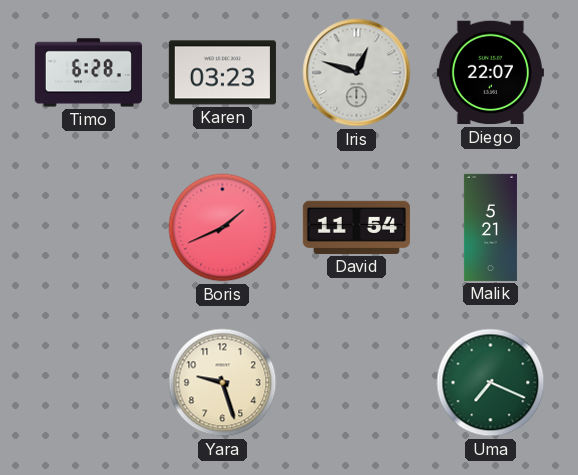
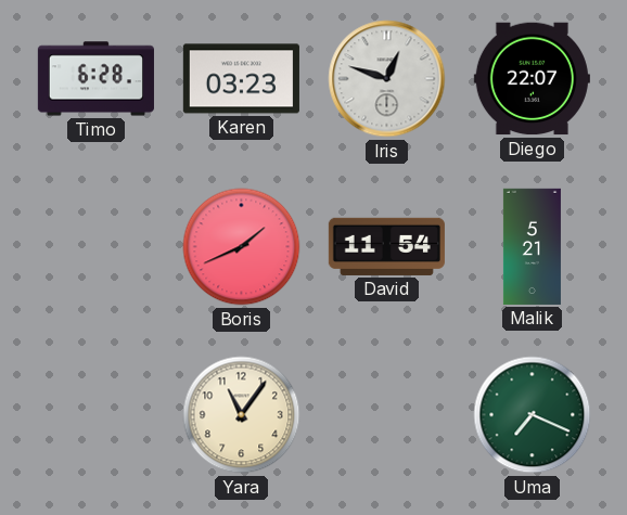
Yara: 9:27 -> 11:06
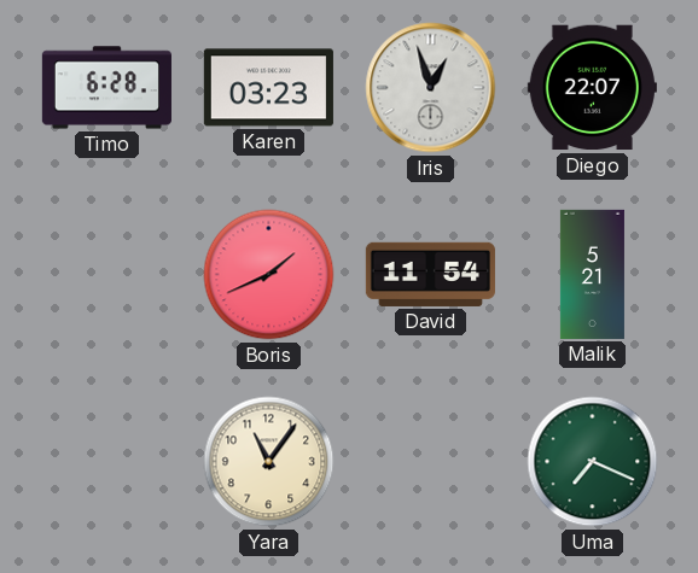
Iris: 12:48 -> 12:57
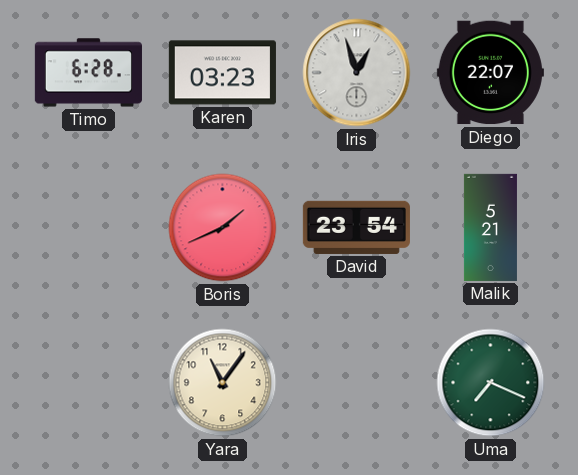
David: 11:54 -> 23:54
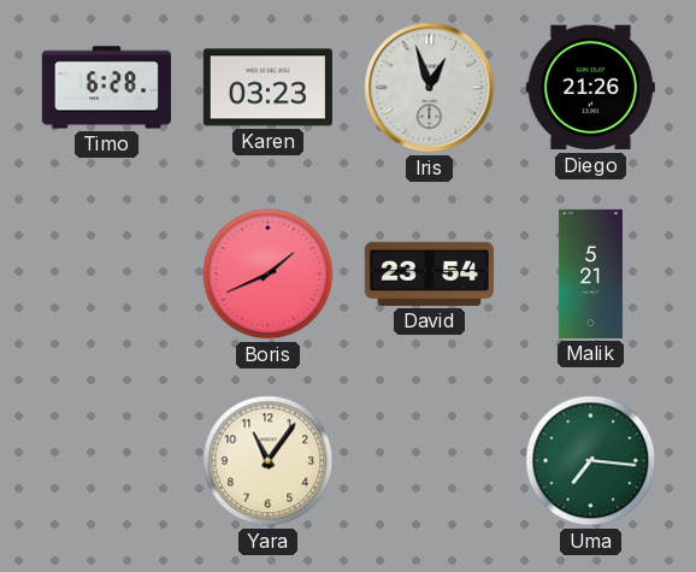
Diego: 22:07 -> 21:26
Uma: 7:19 -> 7:16
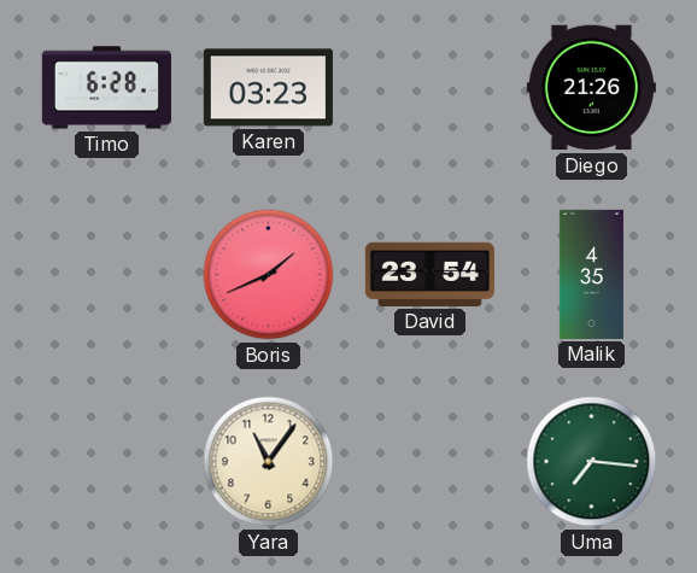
Iris: 12:57 -> none
Malik: 5:21 -> 4:35
